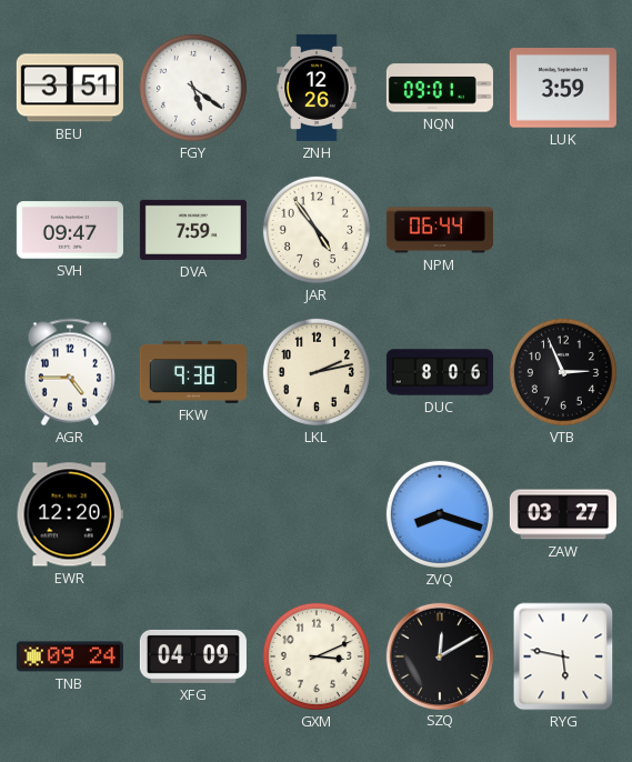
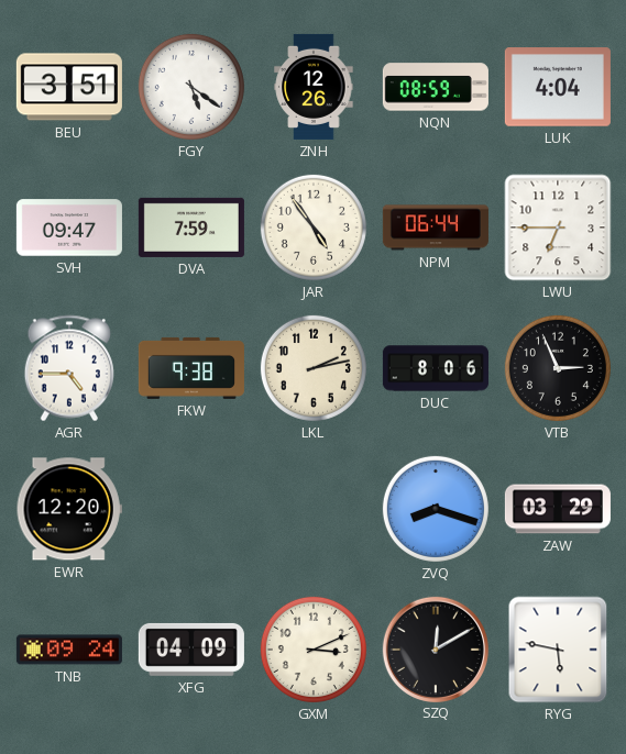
NQN: 09:01 -> 08:59
LUK: 3:59 -> 4:04
LWU: none -> 6:45
ZAW: 03:27 -> 03:29
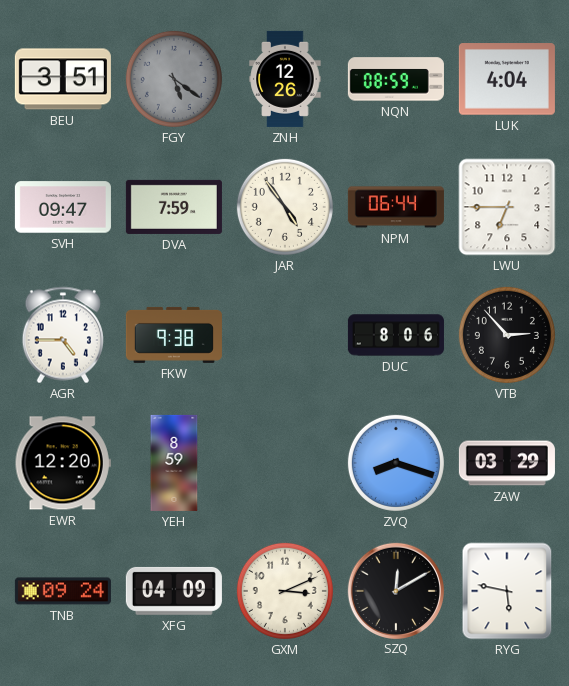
FGY dial: white -> grey
LKL: 2:13 -> none
VTB: 2:56 -> 2:53
YEH: none -> 8:59
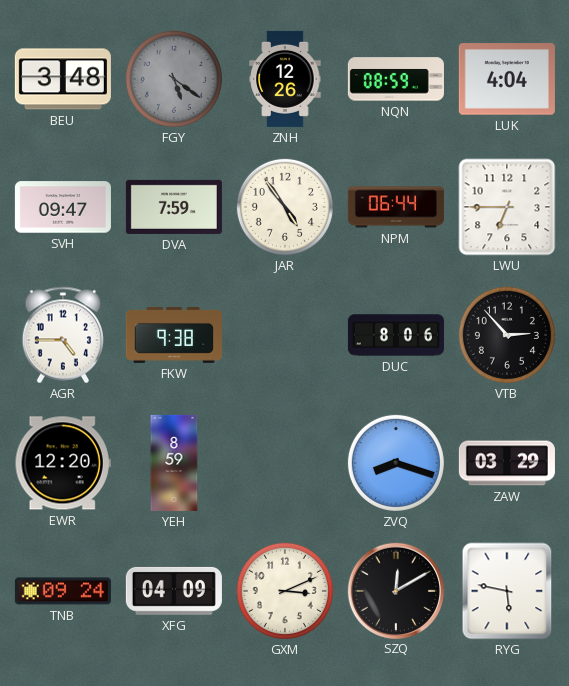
BEU: 3:51 -> 3:48
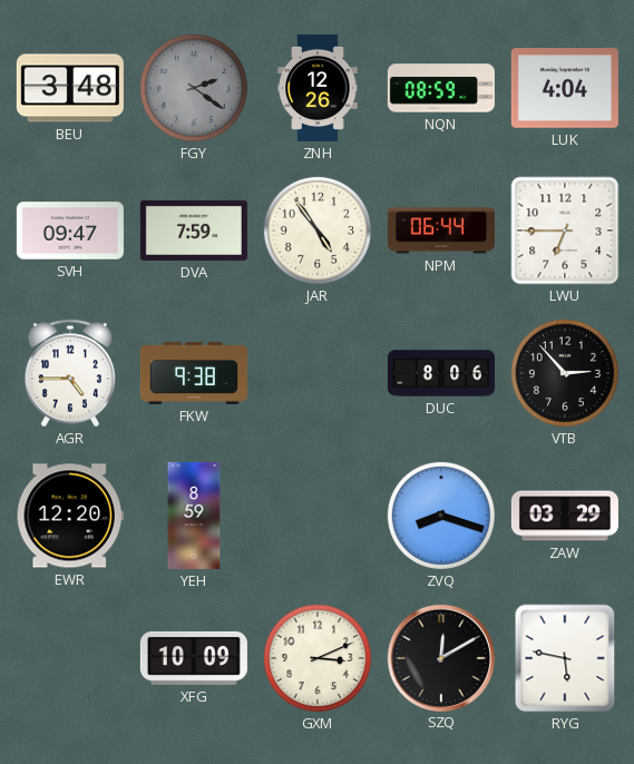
FGY: 5:21 -> 2:21
TNB: 09:24 -> none
XFG: 04:09 -> 10:09
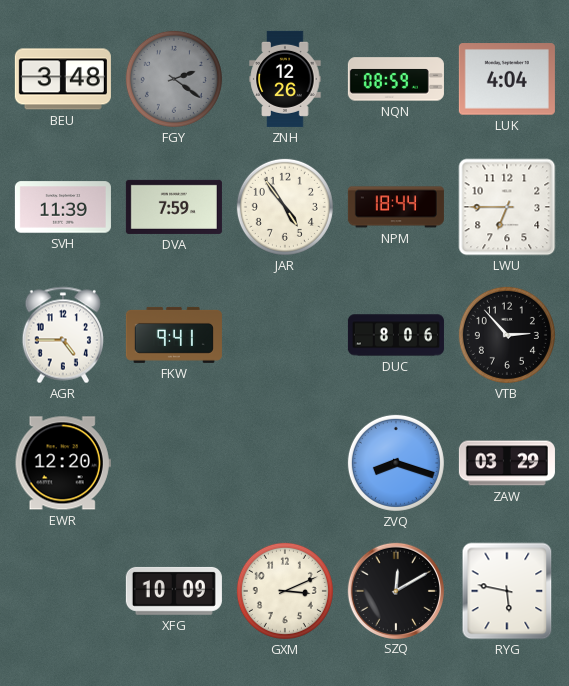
SVH: 09:47 -> 11:39
NPM: 06:44 -> 18:44
FKW: 9:38 -> 9:41
YEH: 8:59 -> none
